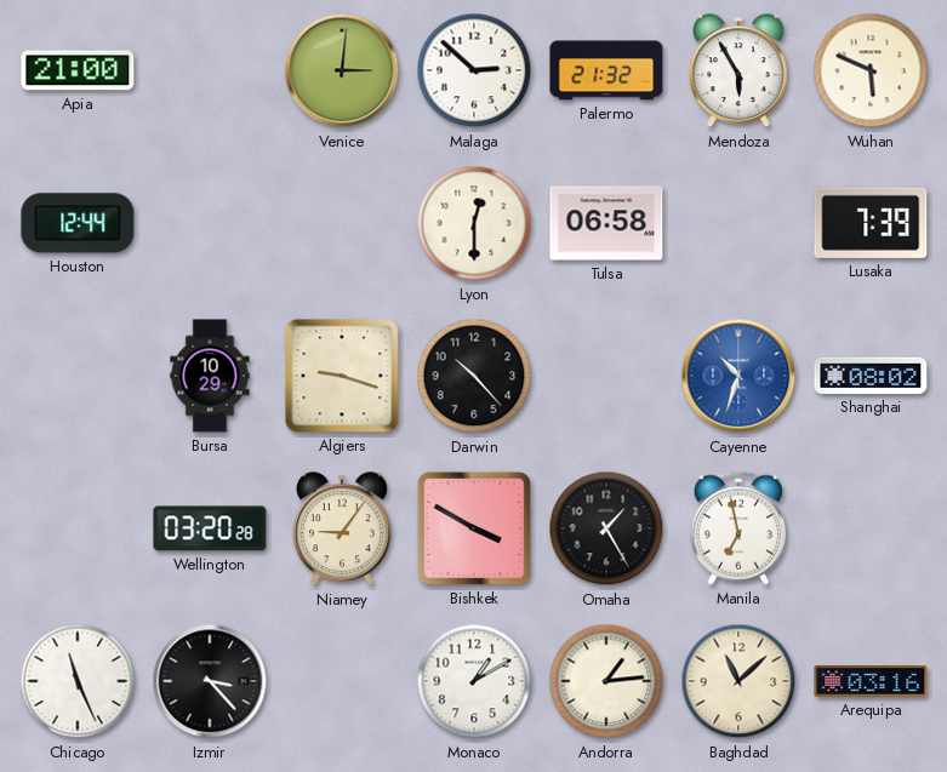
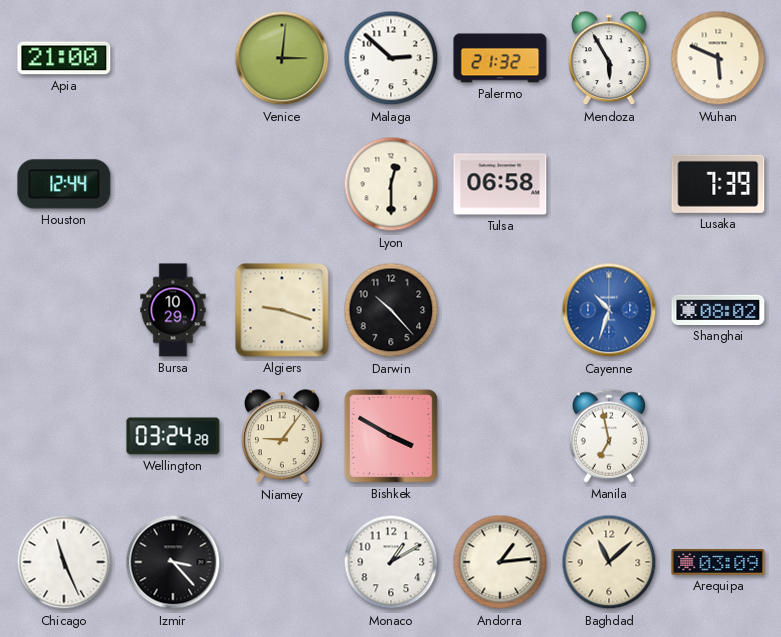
Wellington: 03:20 -> 03:24
Omaha: 1:25 -> none
Arequipa: 03:16 -> 03:09
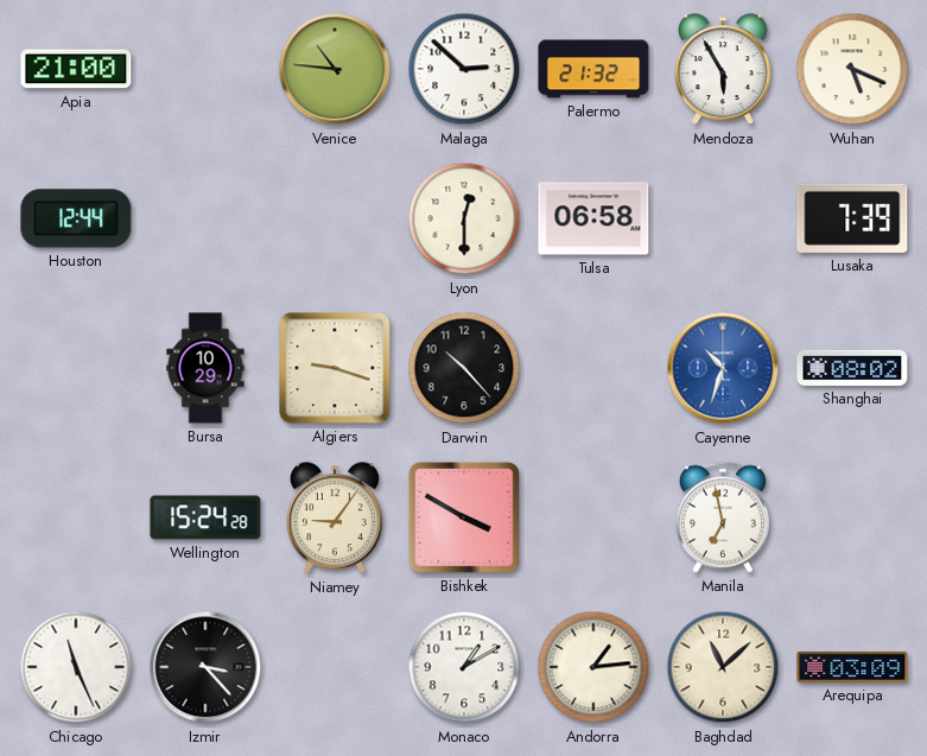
Venice: 3:01 -> 10:46
Wuhan: 5:49 -> 5:19
Wellington: 03:24 -> 15:24
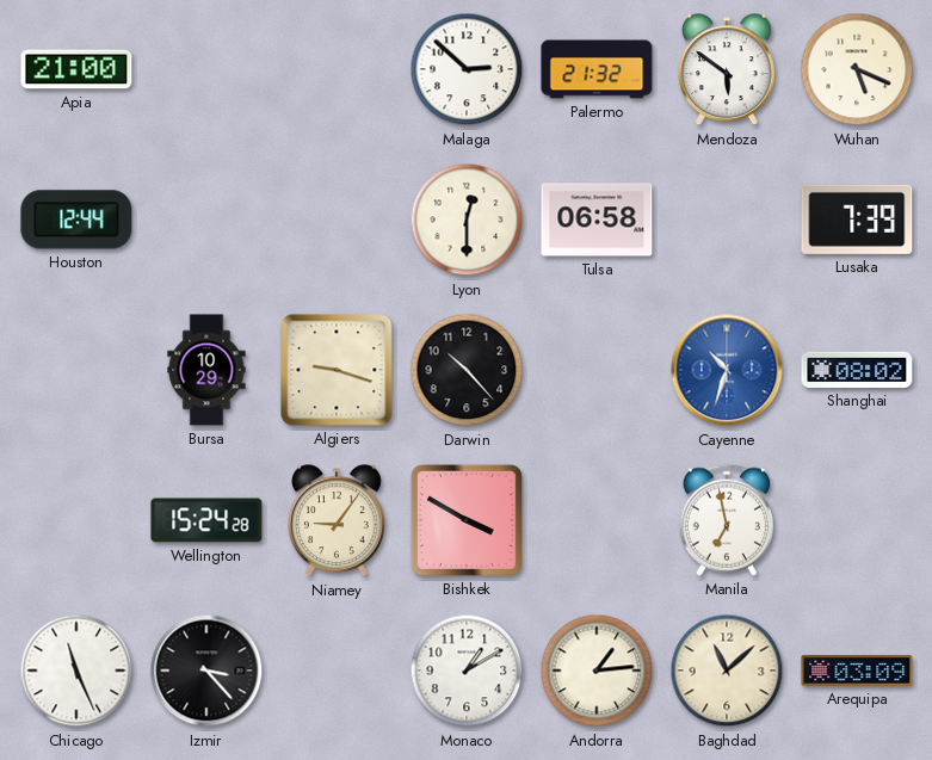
Venice: 10:46 -> none
Mendoza: 5:55 -> 5:51
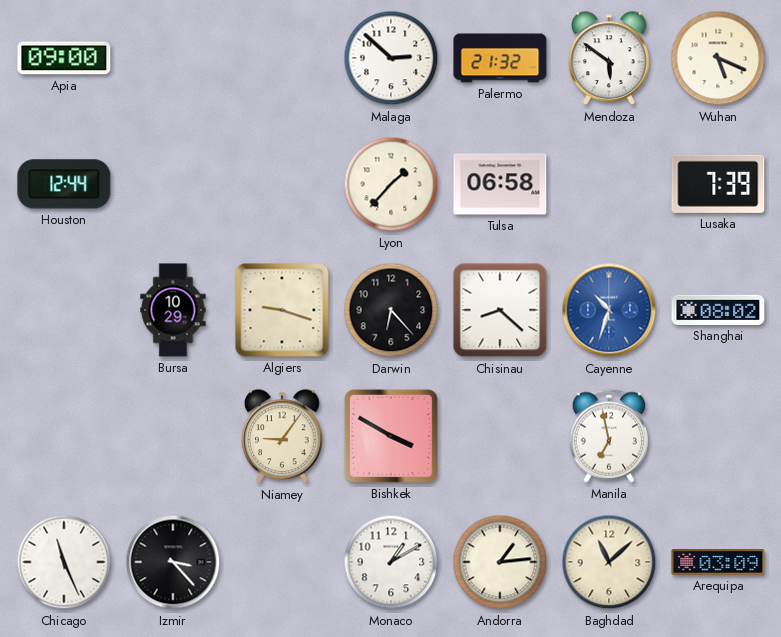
Apia: 21:00 -> 09:00
Lyon: 12:30 -> 1:37
Darwin: 10:23 -> 6:23
Chisinau: none -> 8:22
Wellington: 15:24 -> none
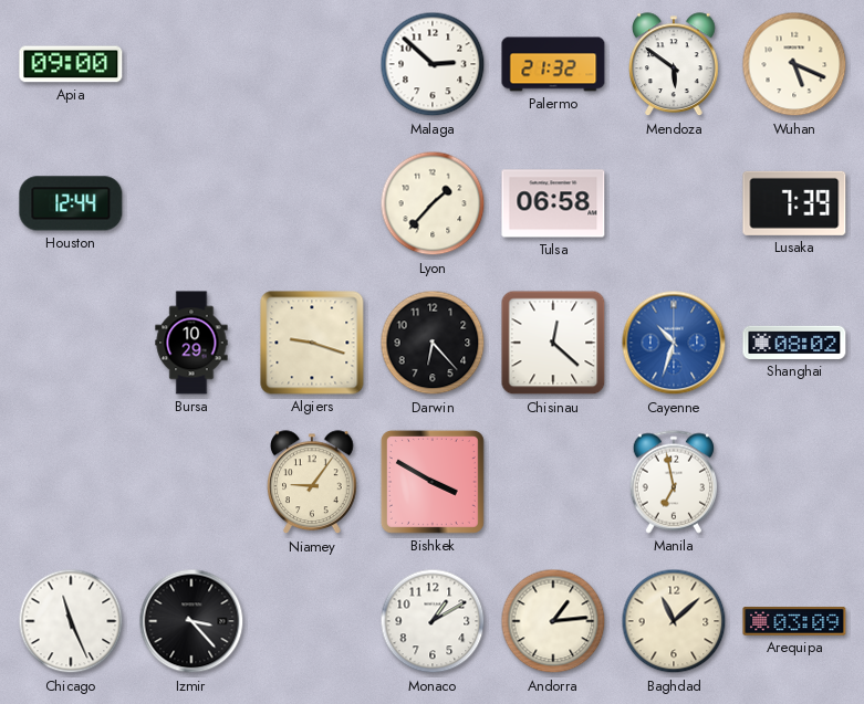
Chisinau: 8:22 -> 12:22
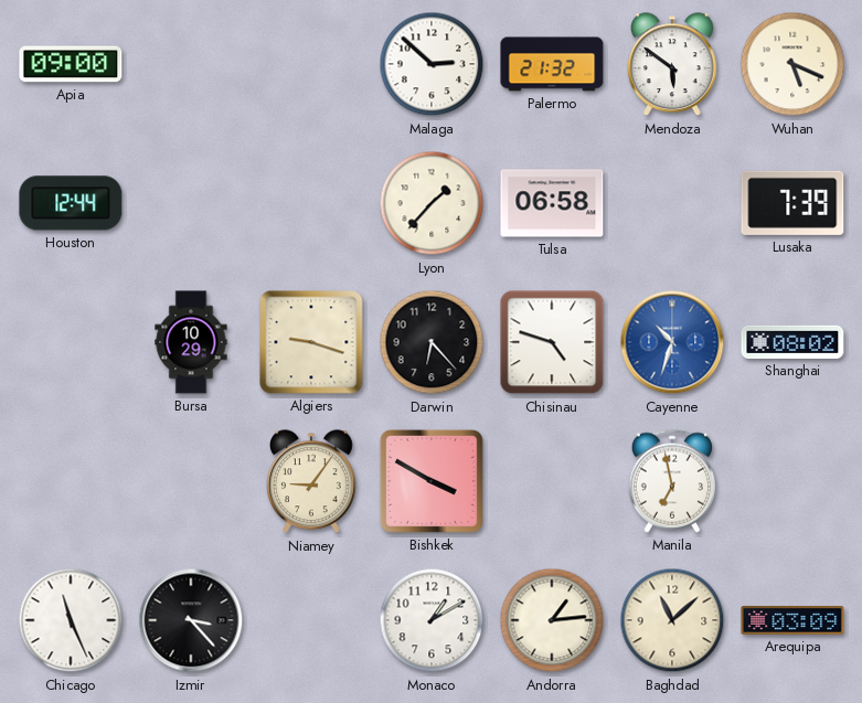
Chisinau: 12:22 -> 4:48
